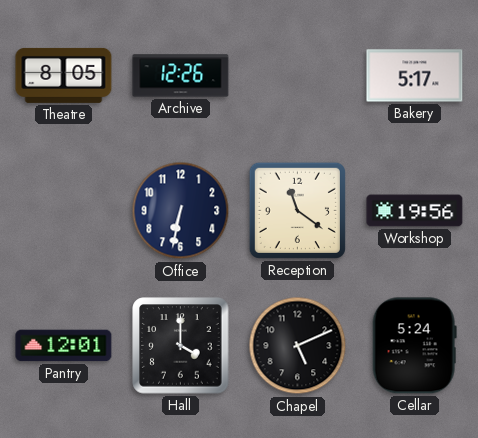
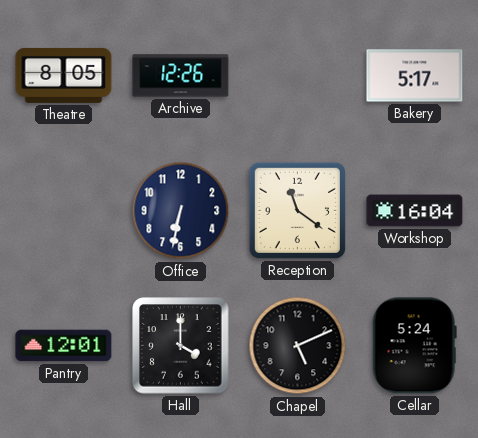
Workshop: 19:56 -> 16:04
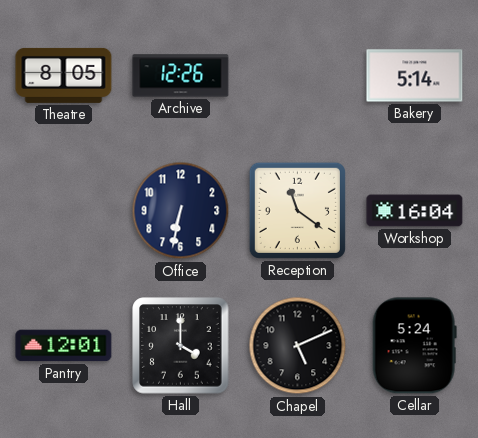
Bakery: 5:17 -> 5:14
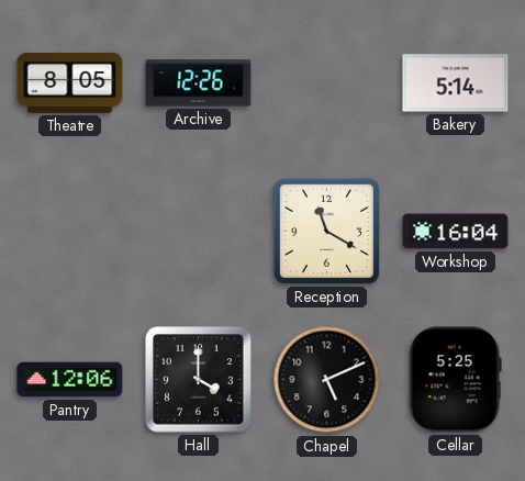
Office: 6:32 -> none
Reception: 11:21 -> 11:20
Pantry: 12:01 -> 12:06
Cellar: 5:24 -> 5:25
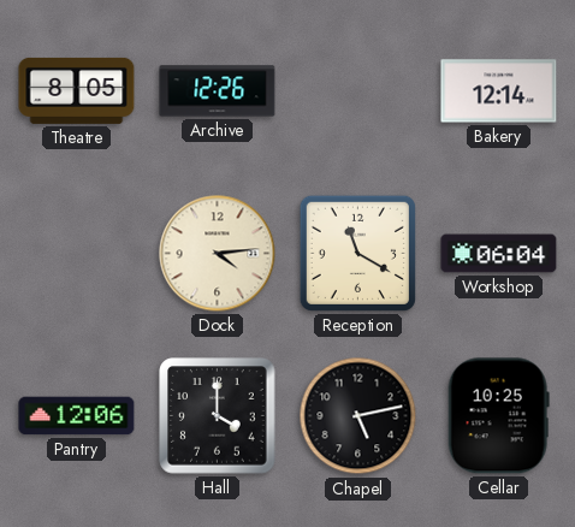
Bakery: 5:14 -> 12:14
Dock: none -> 4:14
Workshop: 16:04 -> 06:04
Chapel: 5:11 -> 5:13
Cellar: 5:25 -> 10:25
